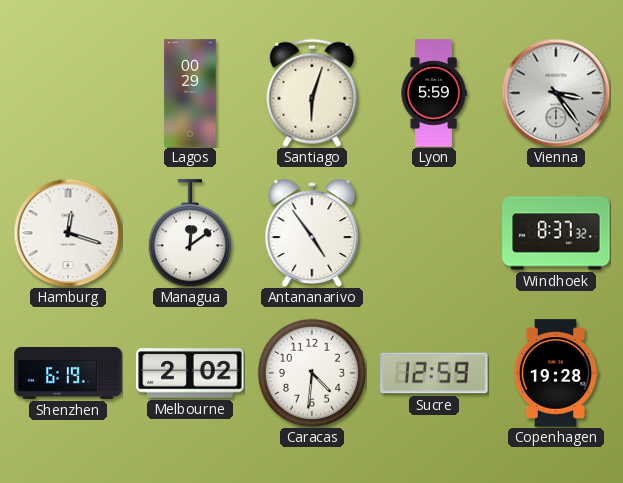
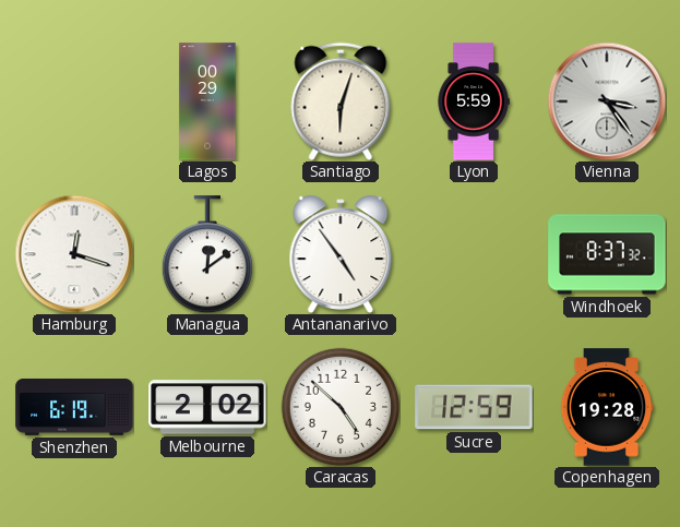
Caracas: 4:31 -> 4:52
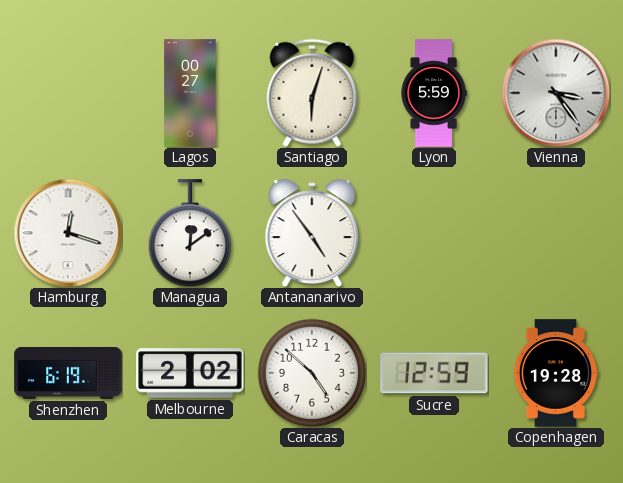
Lagos: 00:29 -> 00:27
Windhoek: 8:37 -> none
